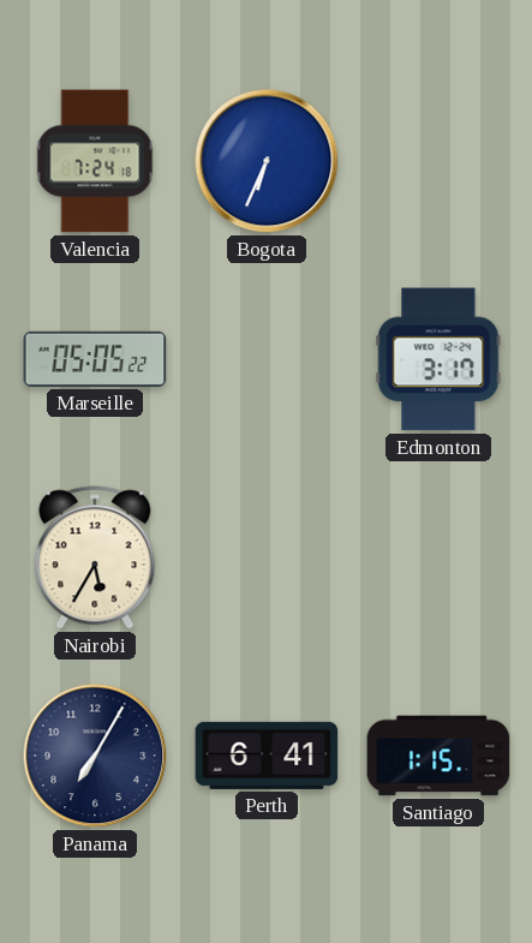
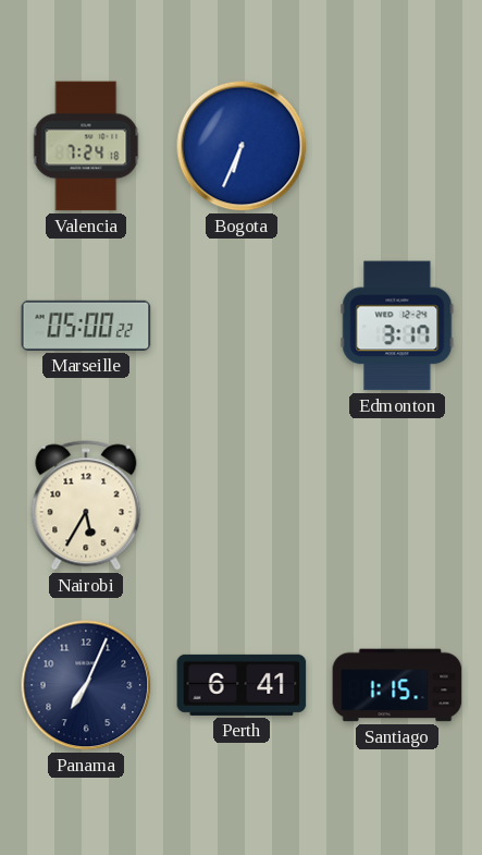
Marseille: 05:05 -> 05:00
Panama: 7:05 -> 7:04
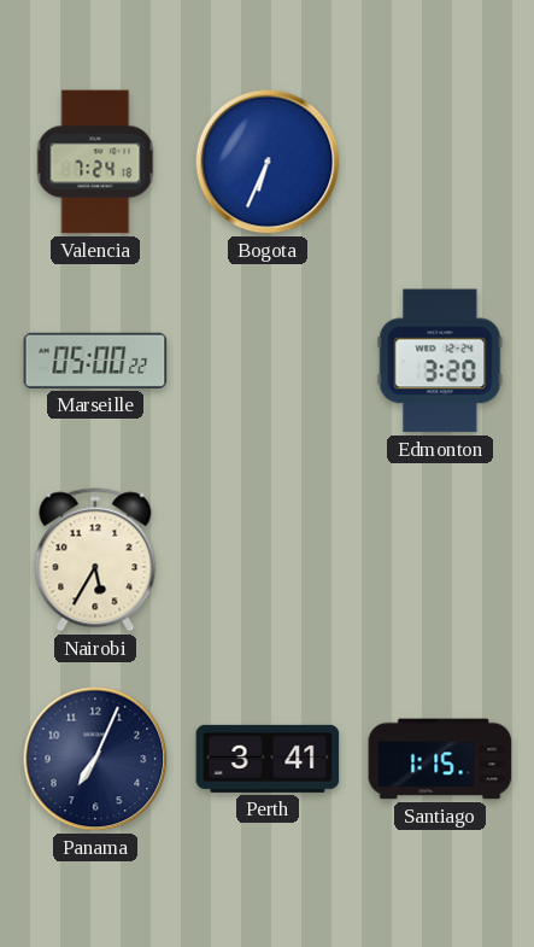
Edmonton: 3:17 -> 3:20
Perth: 6:41 -> 3:41
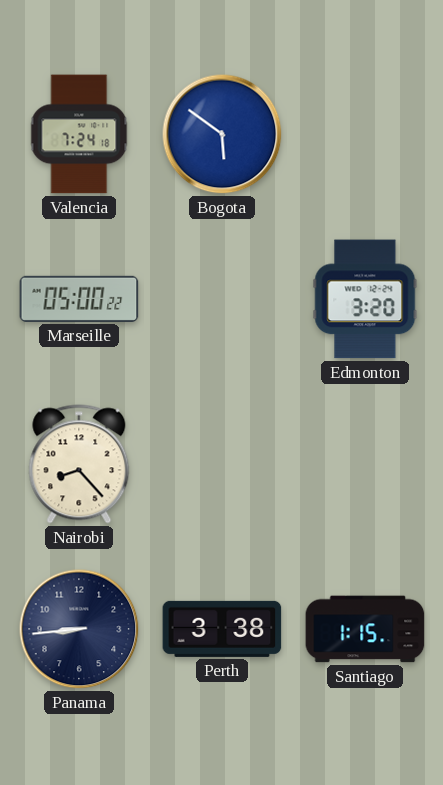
Bogota: 6:34 -> 5:51
Nairobi: 5:35 -> 8:23
Panama: 7:04 -> 8:44
Perth: 3:41 -> 3:38
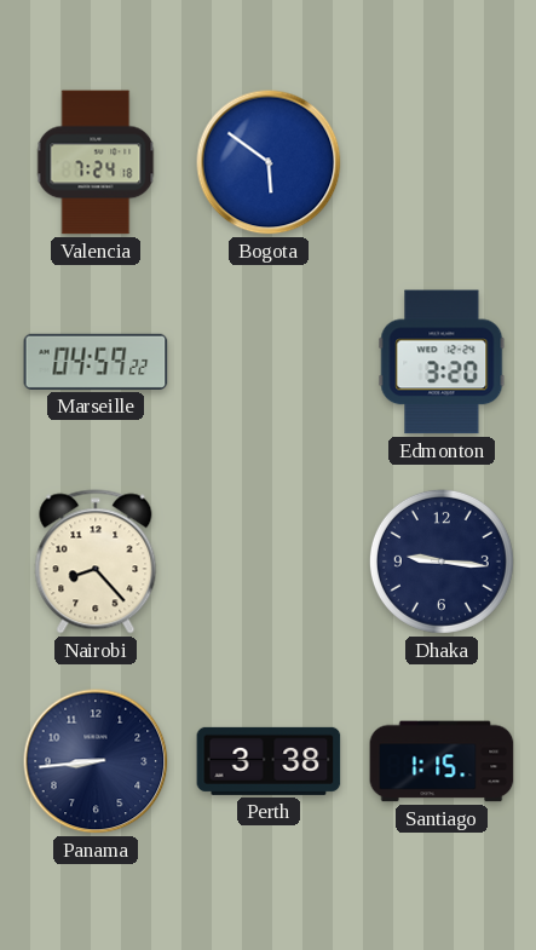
Marseille: 05:00 -> 04:59
Dhaka: none -> 9:16
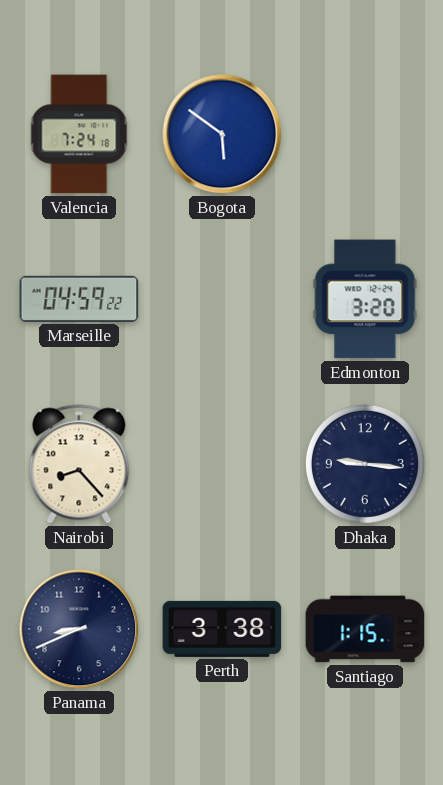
Panama: 8:44 -> 8:41
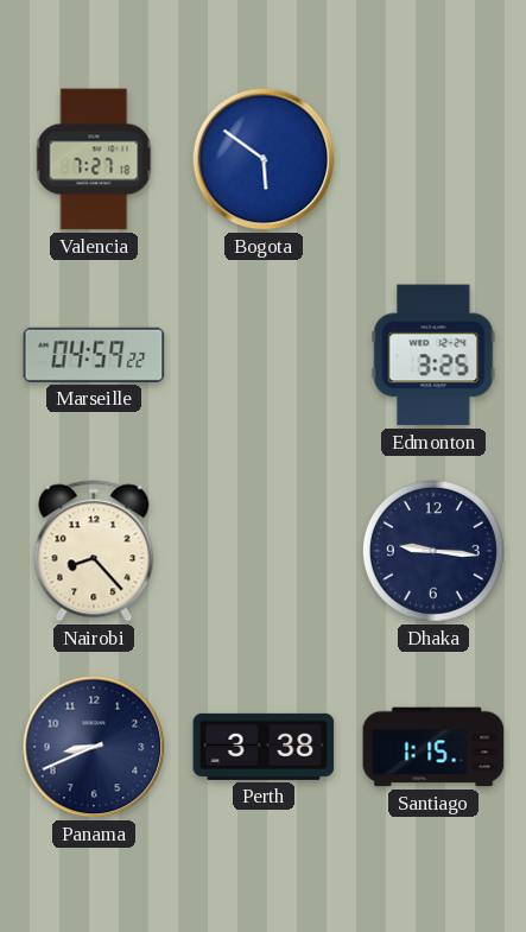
Valencia: 7:24 -> 7:27
Edmonton: 3:20 -> 3:25
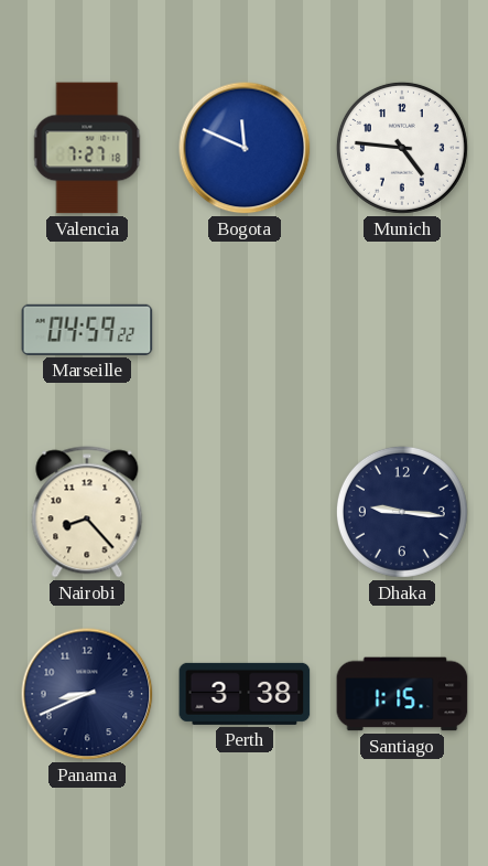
Bogota: 5:51 -> 11:49
Munich: none -> 4:46
Edmonton: 3:25 -> none
